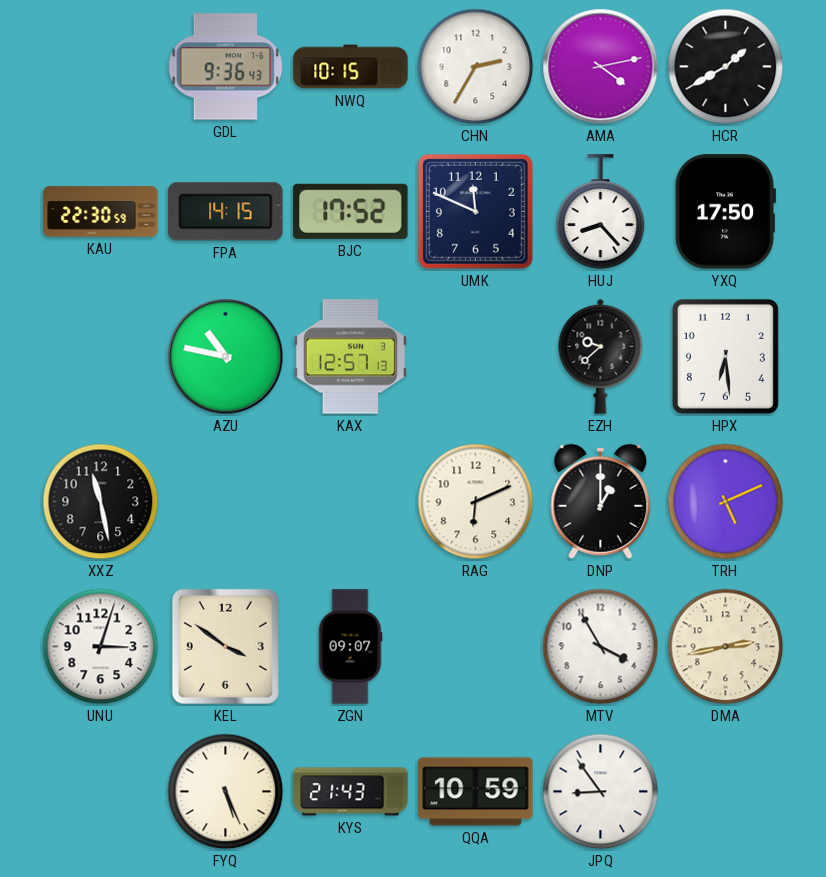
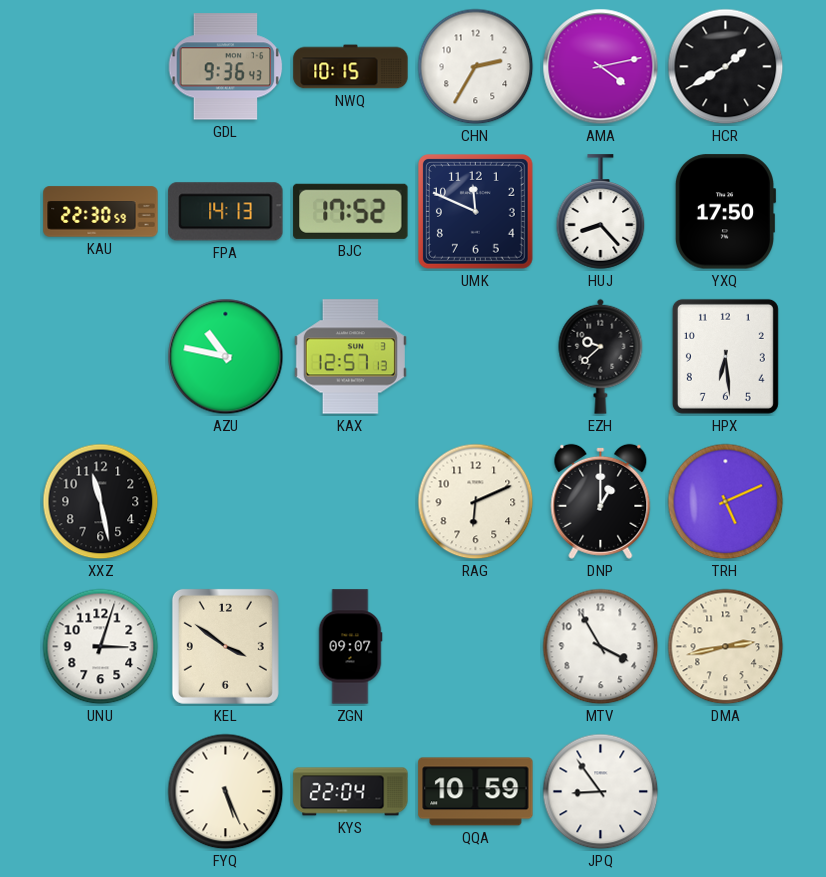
FPA: 14:15 -> 14:13
KYS: 21:43 -> 22:04
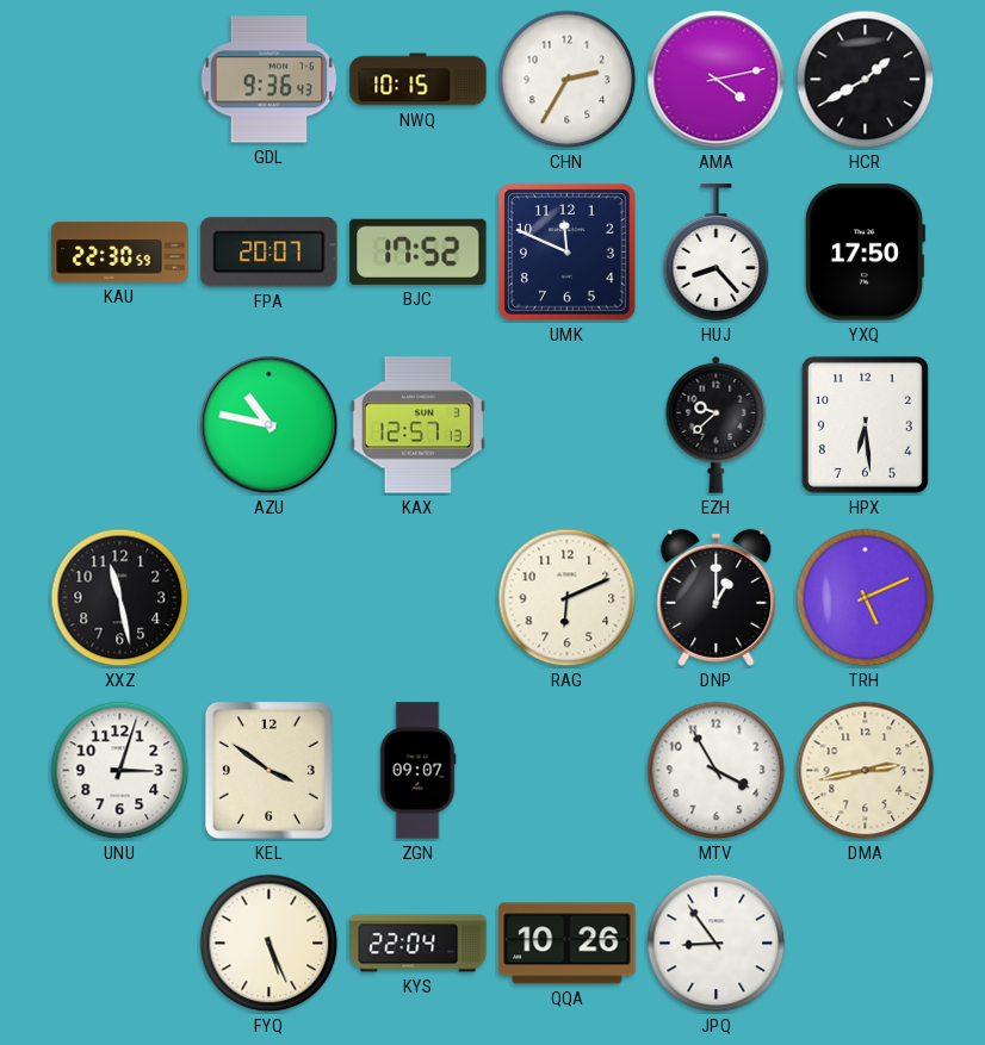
FPA: 14:13 -> 20:07
QQA: 10:59 -> 10:26
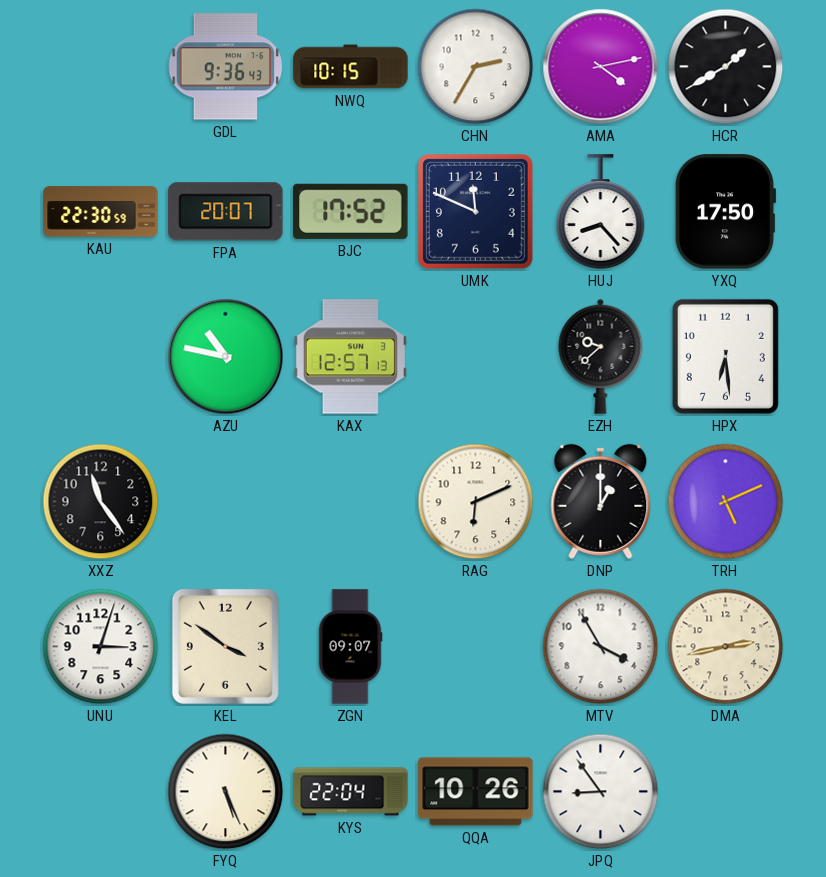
XXZ: 11:28 -> 11:24
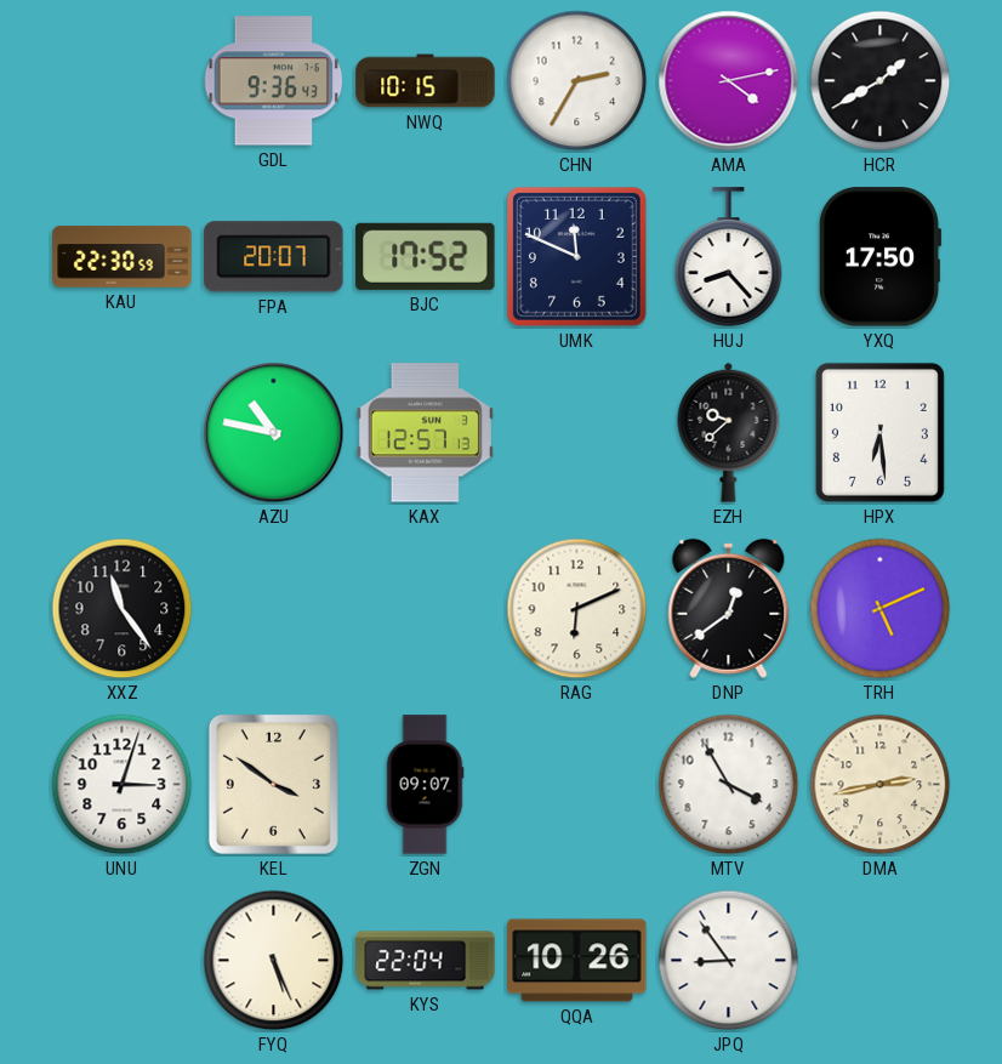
DNP: 1:00 -> 12:39
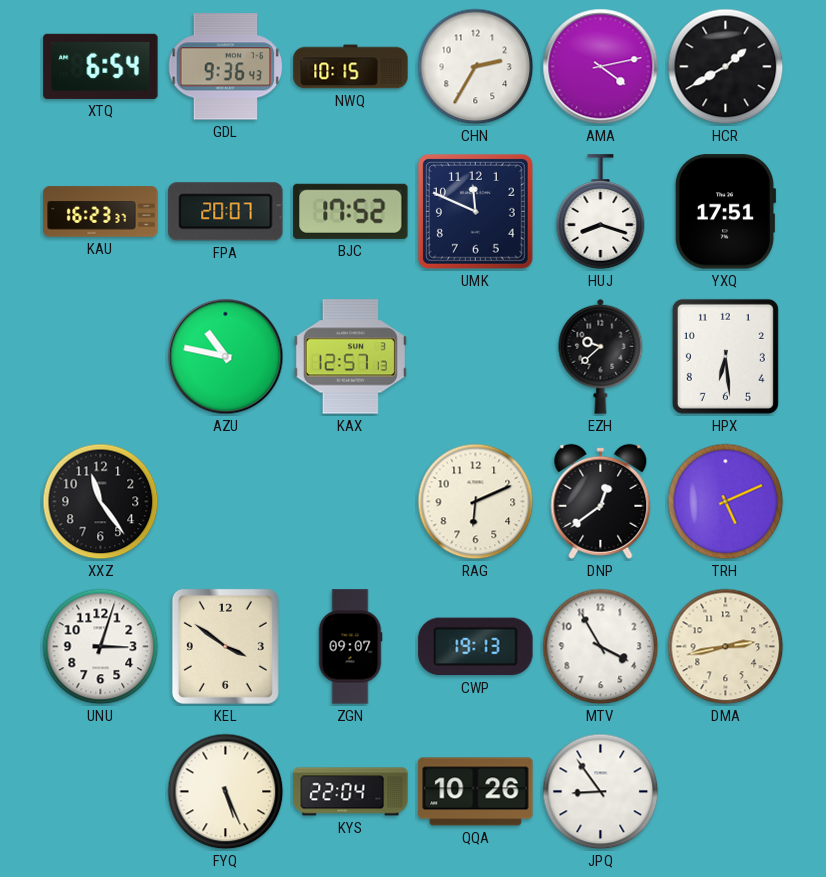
XTQ: none -> 6:54
KAU: 22:30 -> 16:23
HUJ: 8:23 -> 8:18
YXQ: 17:50 -> 17:51
CWP: none -> 19:13
